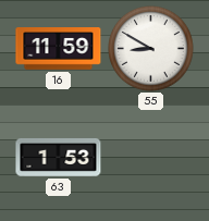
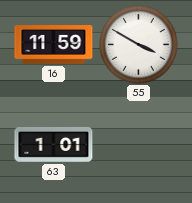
55: 8:50 -> 3:50
63: 1:53 -> 1:01
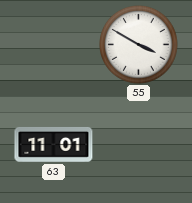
16: 11:59 -> none
63: 1:01 -> 11:01
